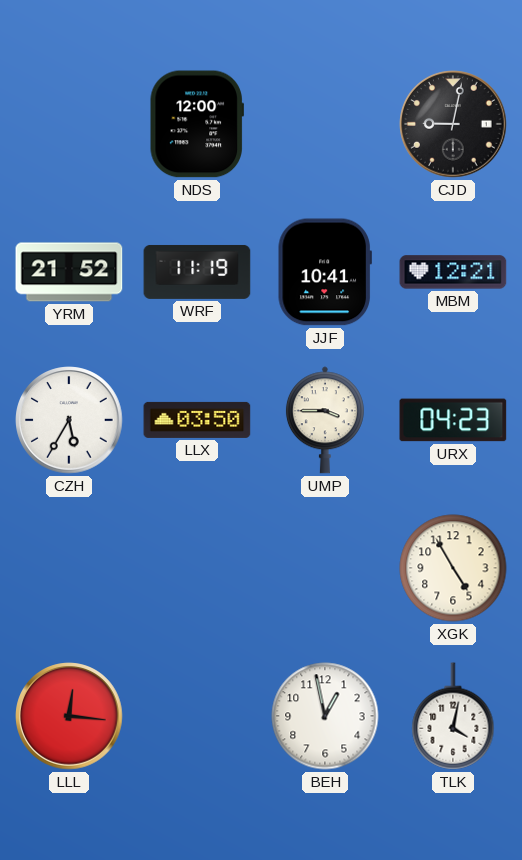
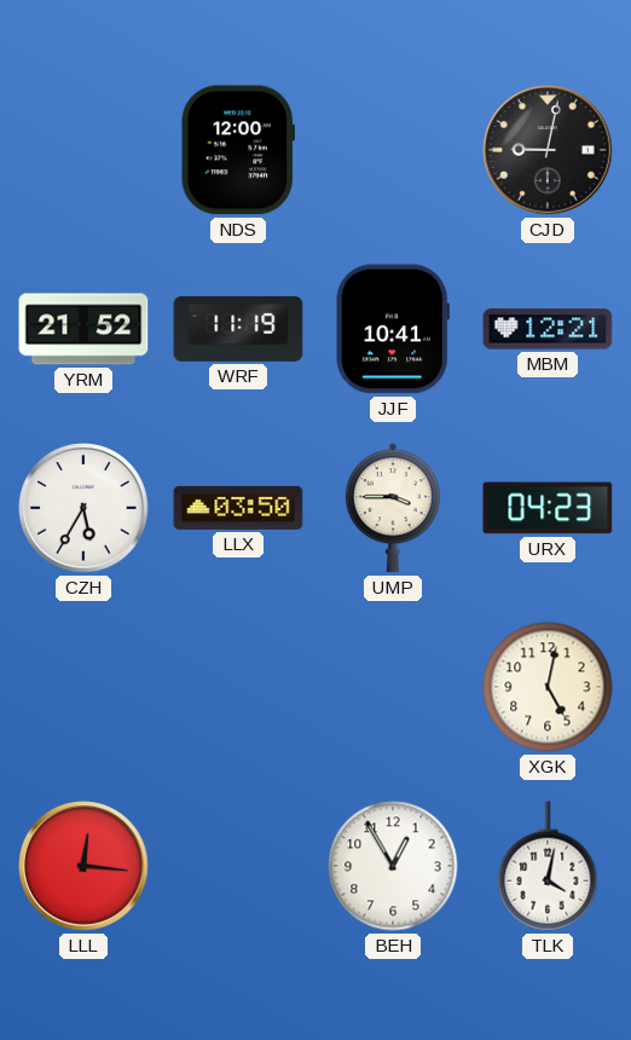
XGK: 4:55 -> 5:02
BEH: 12:58 -> 12:55
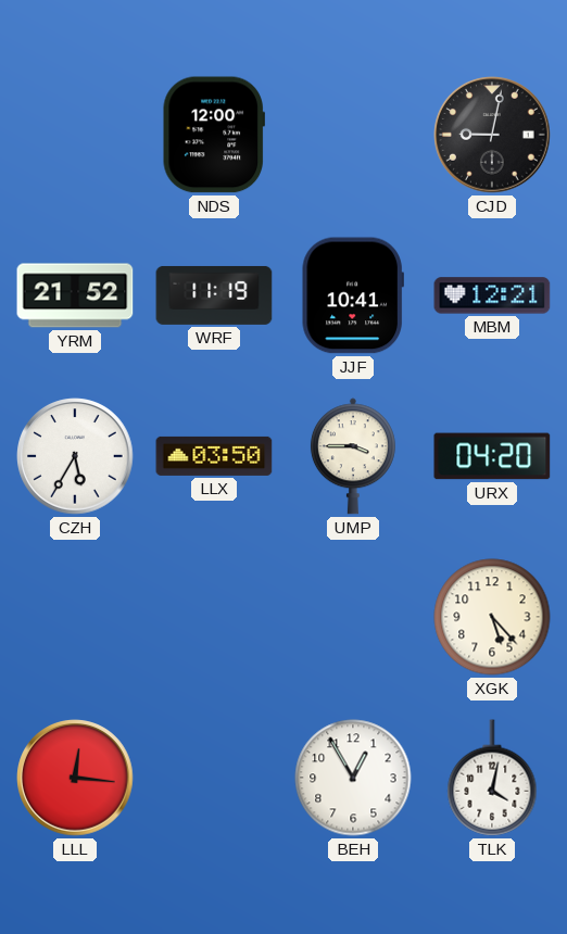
URX: 04:23 -> 04:20
XGK: 5:02 -> 5:23
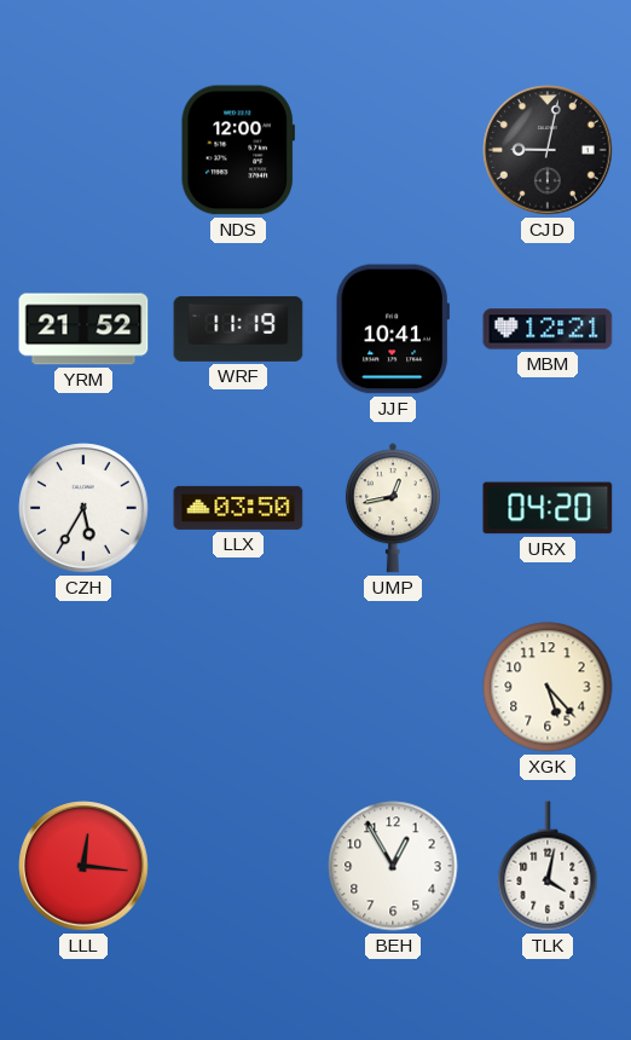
UMP: 3:45 -> 12:43
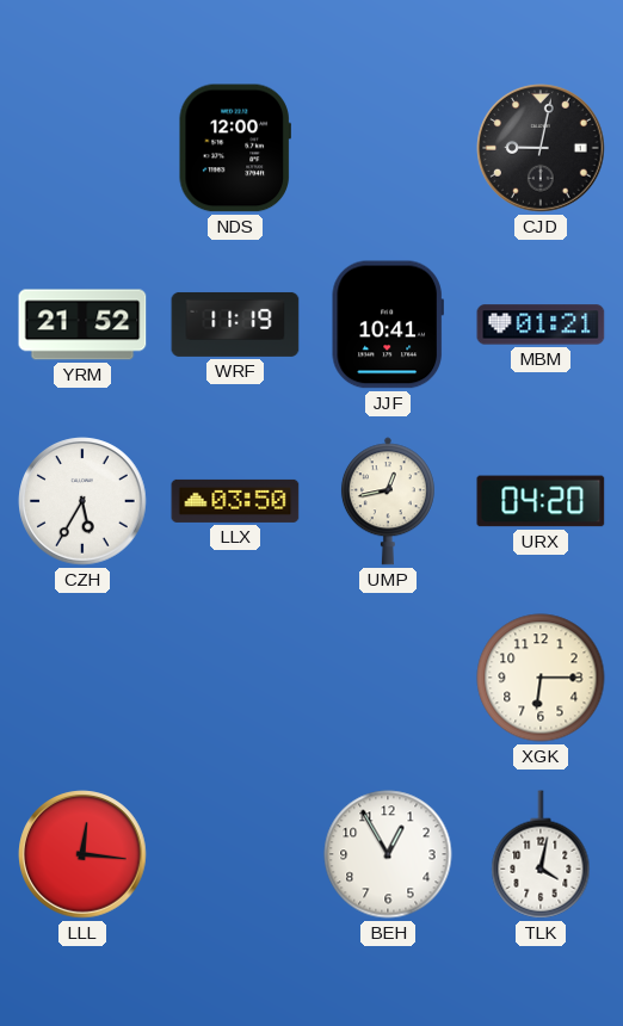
MBM: 12:21 -> 01:21
XGK: 5:23 -> 6:15
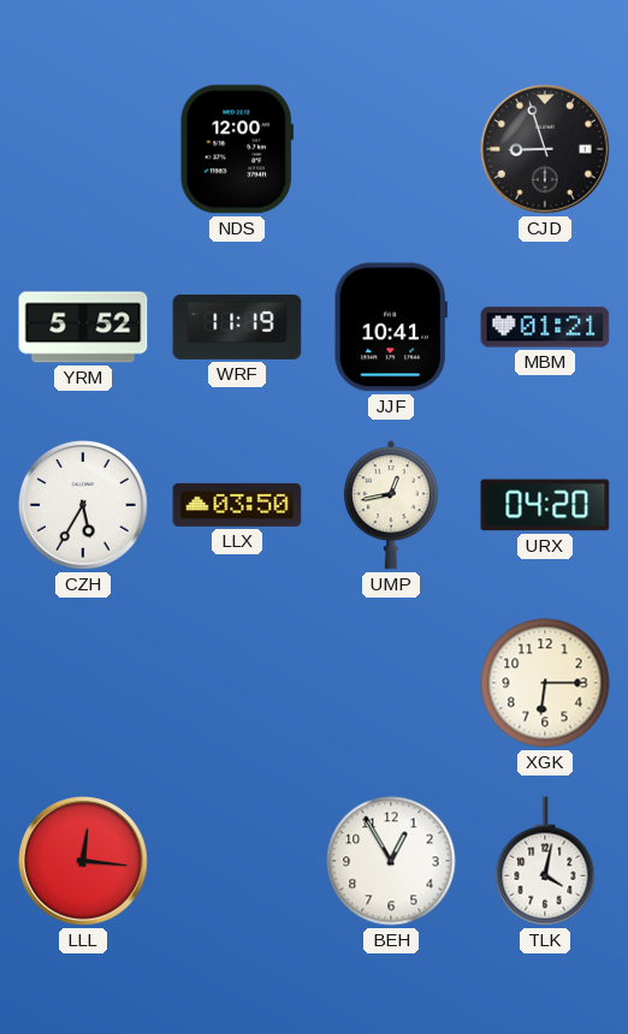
CJD: 9:02 -> 8:57
YRM: 21:52 -> 5:52
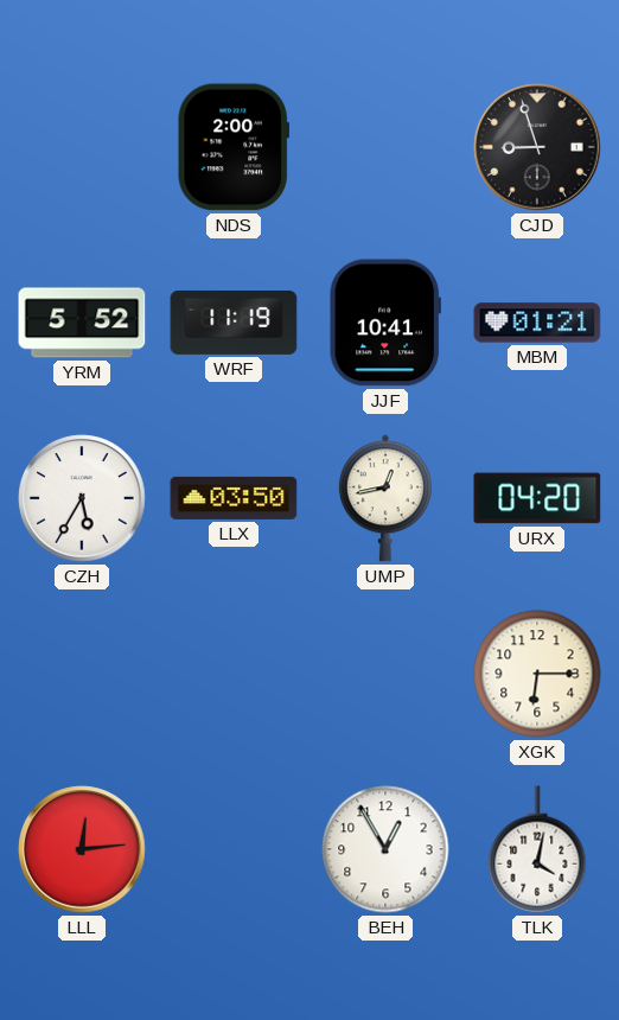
NDS: 12:00 -> 2:00
LLL: 12:16 -> 12:14
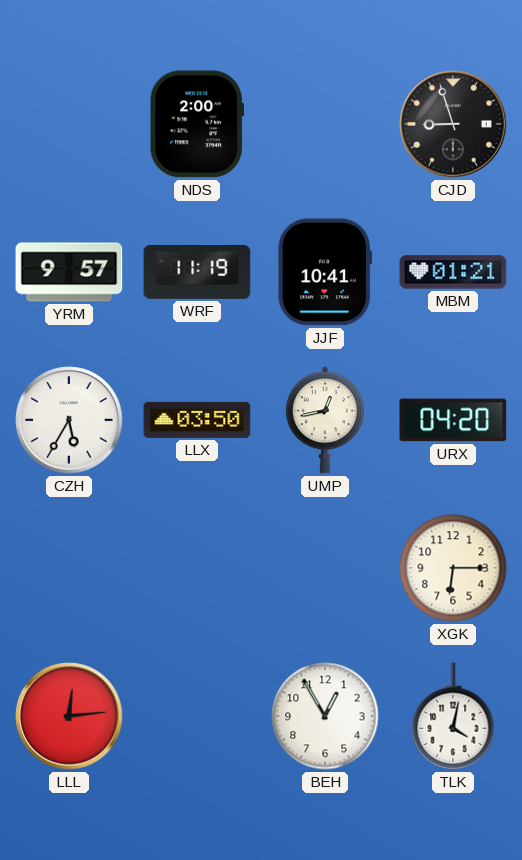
YRM: 5:52 -> 9:57
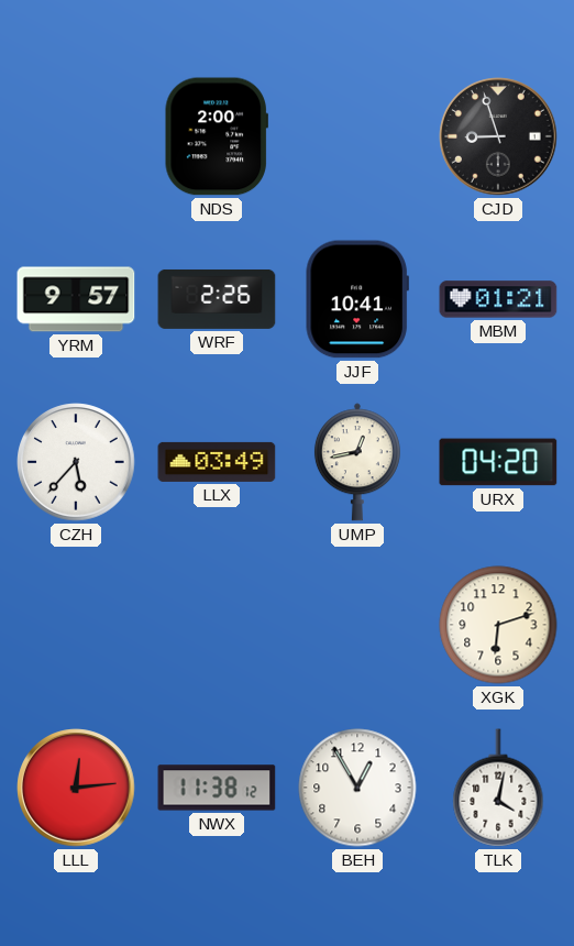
WRF: 11:19 -> 2:26
CZH: 5:35 -> 5:37
LLX: 03:50 -> 03:49
XGK: 6:15 -> 6:12
NWX: none -> 11:38
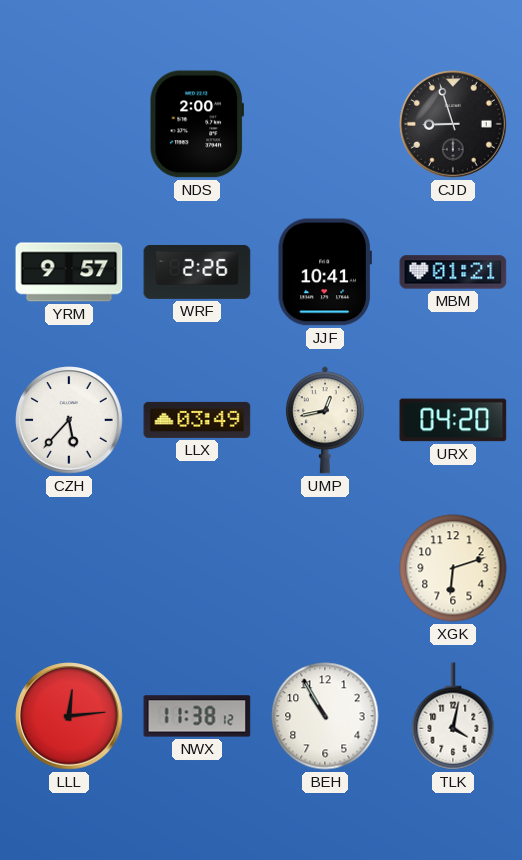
BEH: 12:55 -> 10:55
